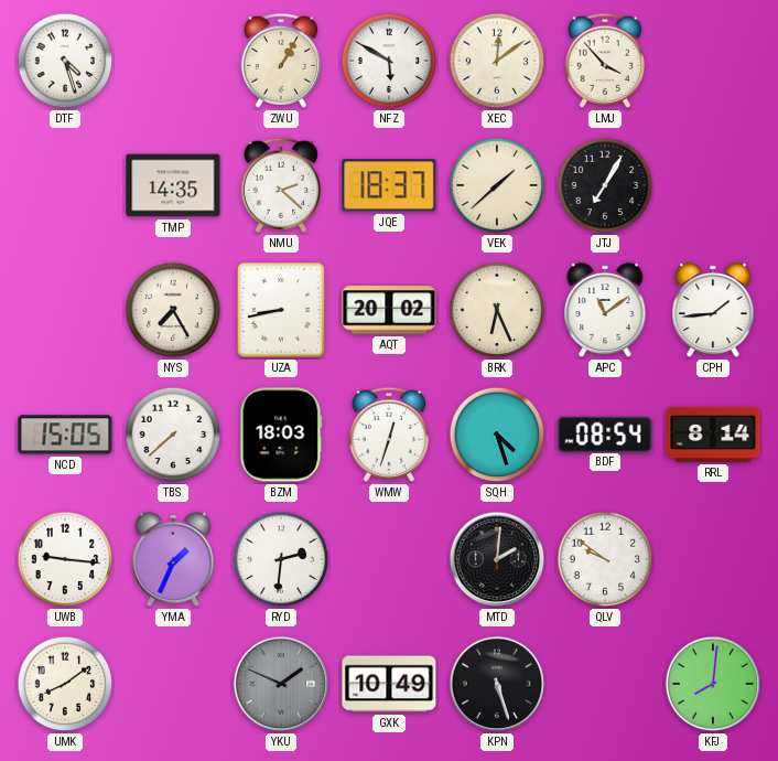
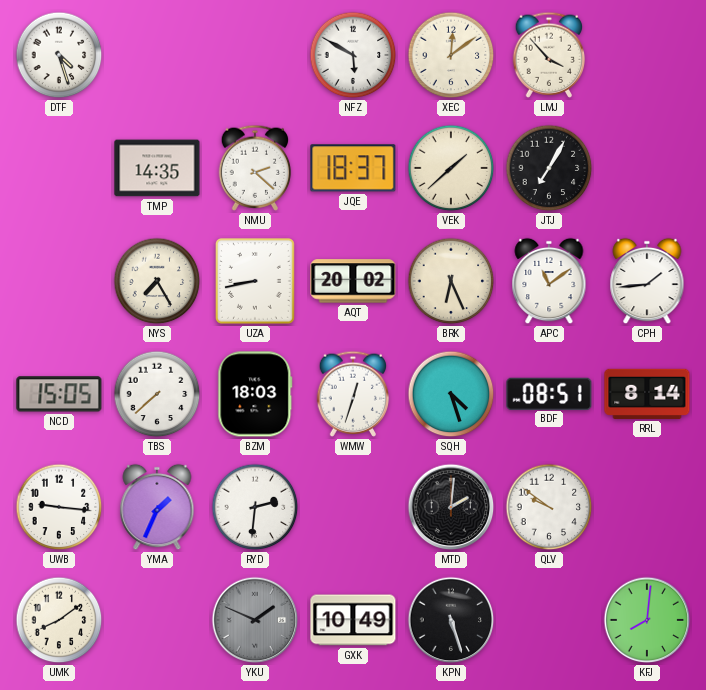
ZWU: 1:05 -> none
BDF: 08:54 -> 08:51
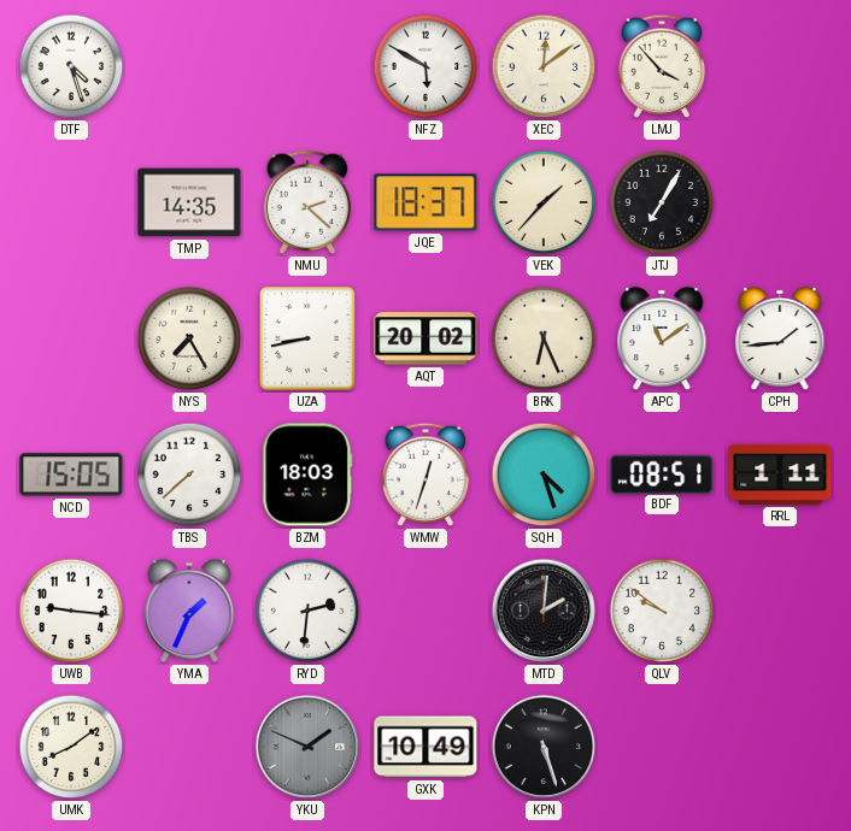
VEK: 1:38 -> 1:37
RRL: 8:14 -> 1:11
KFJ: 8:01 -> none
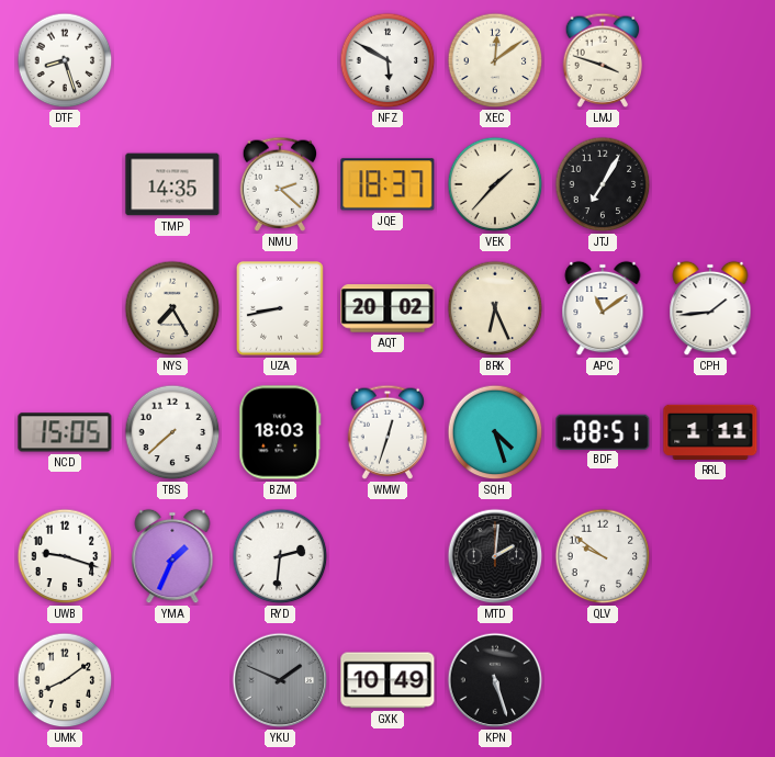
DTF: 4:27 -> 8:27
LMJ: 3:53 -> 3:48
UWB: 9:16 -> 9:18
